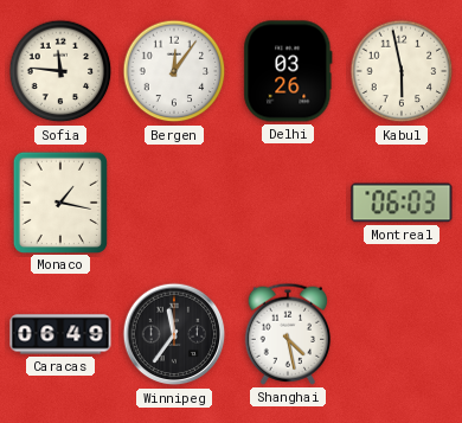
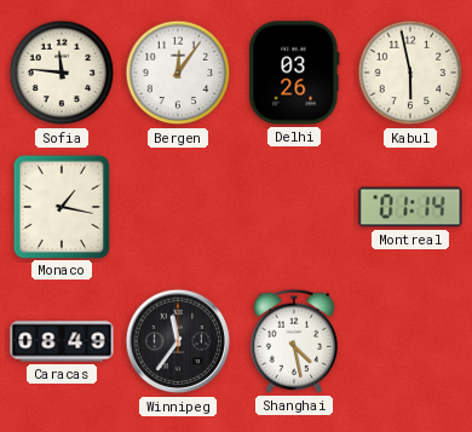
Montreal: 06:03 -> 01:14
Caracas: 06:49 -> 08:49
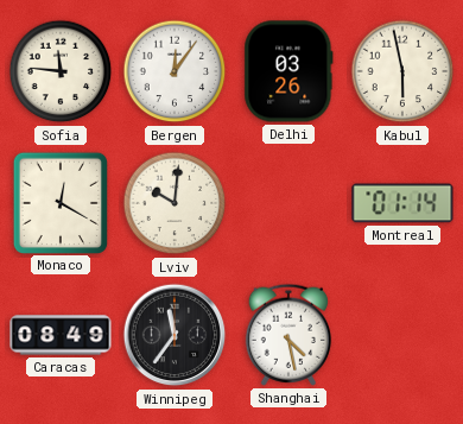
Monaco: 1:17 -> 12:20
Lviv: none -> 10:01
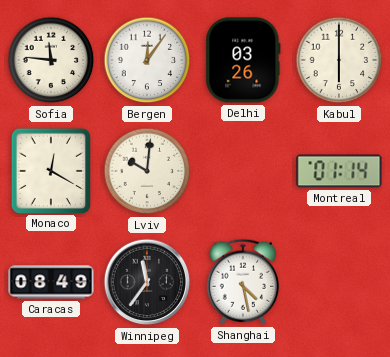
Kabul: 5:58 -> 6:00
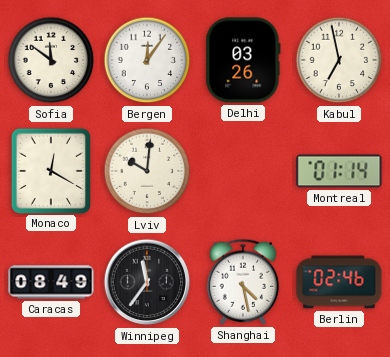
Sofia: 11:46 -> 11:51
Kabul: 6:00 -> 6:58
Berlin: none -> 02:46
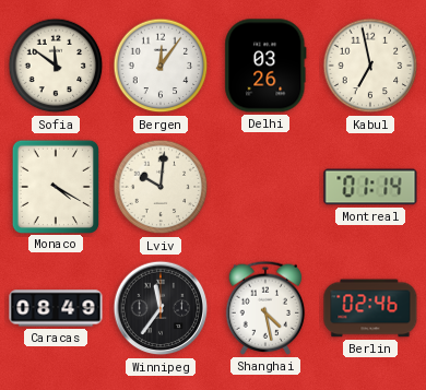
Monaco: 12:20 -> 4:20
